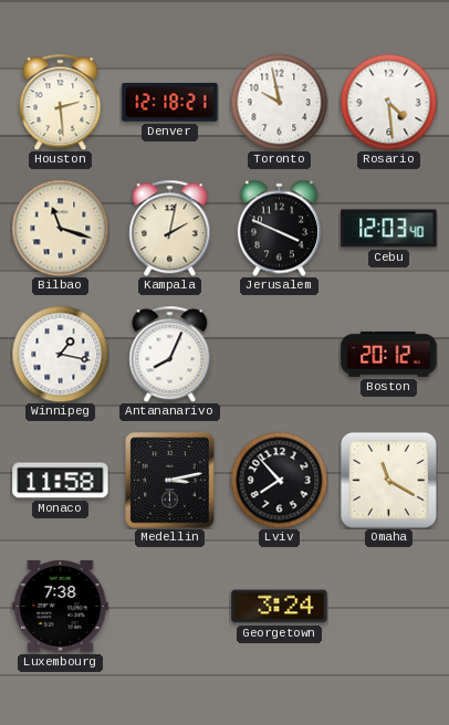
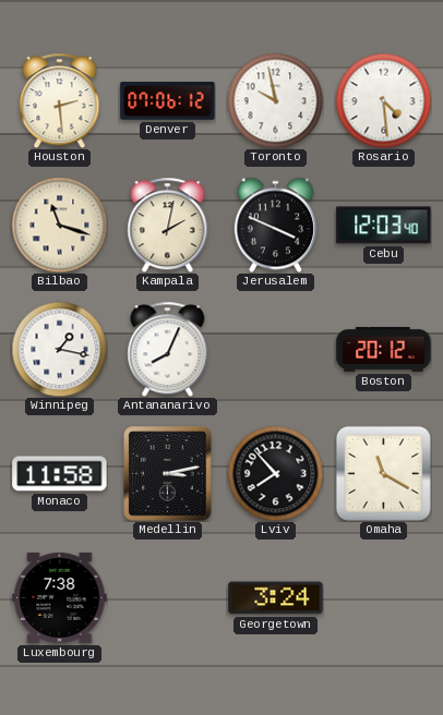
Denver: 12:18 -> 07:06
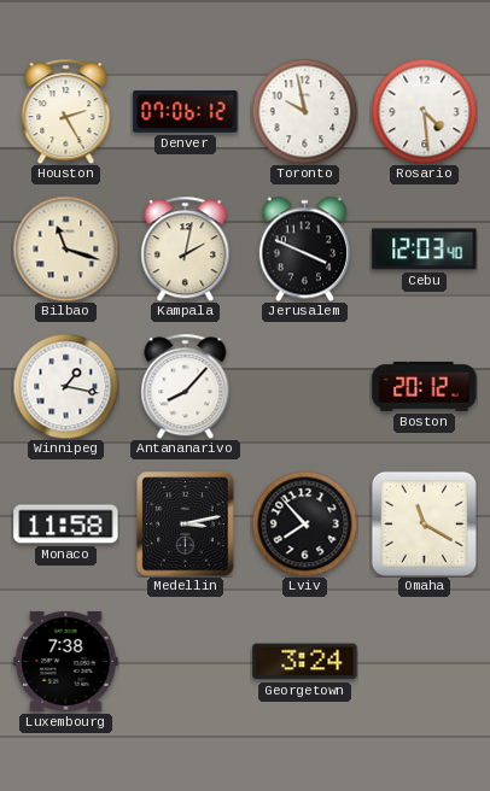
Houston: 2:29 -> 2:25
Antananarivo: 8:04 -> 8:07
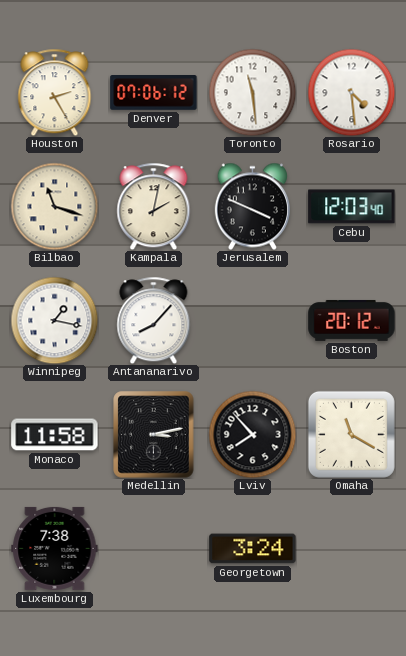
Toronto: 9:58 -> 11:29
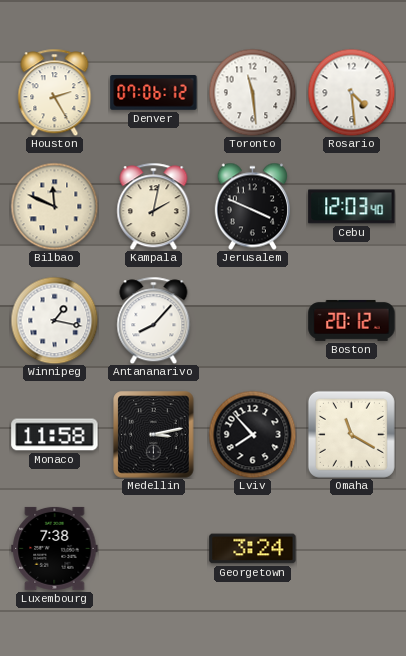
Bilbao: 11:18 -> 11:49
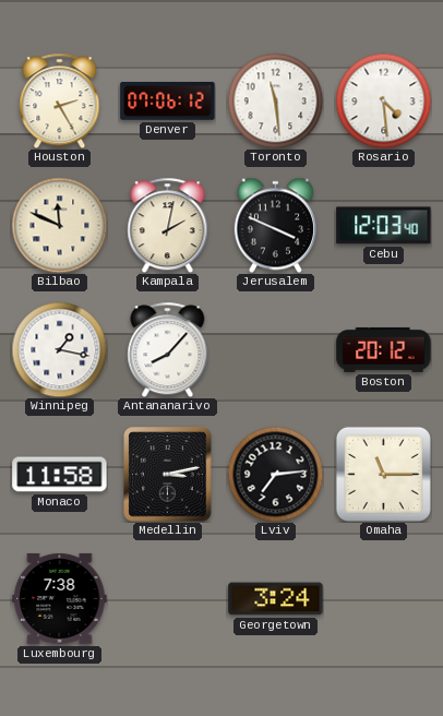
Lviv: 7:53 -> 7:14
Omaha: 11:20 -> 11:15
